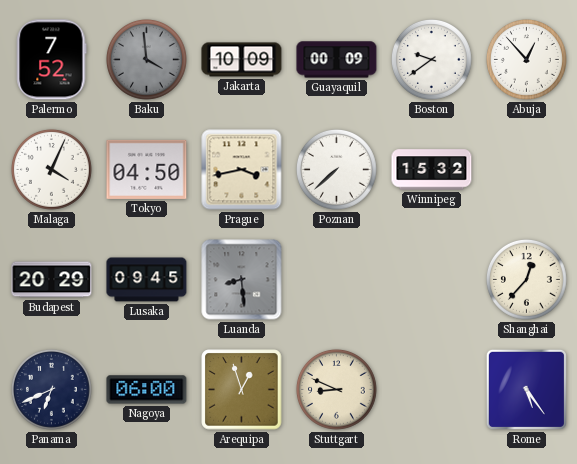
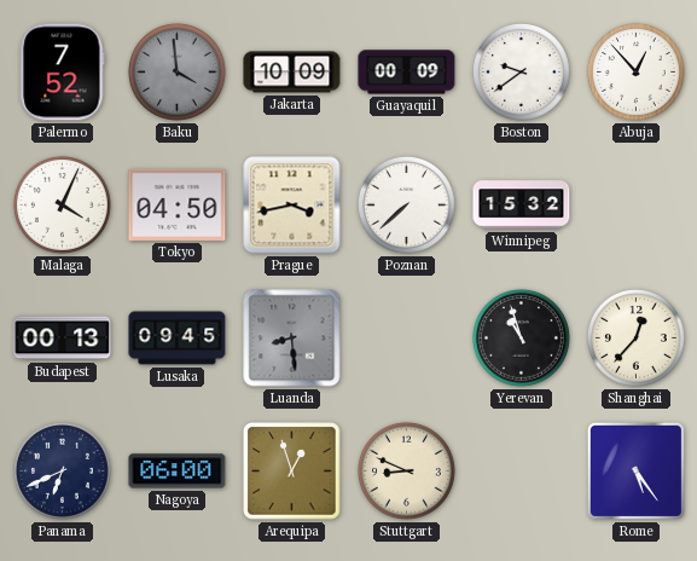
Budapest: 20:29 -> 00:13
Yerevan: none -> 10:57
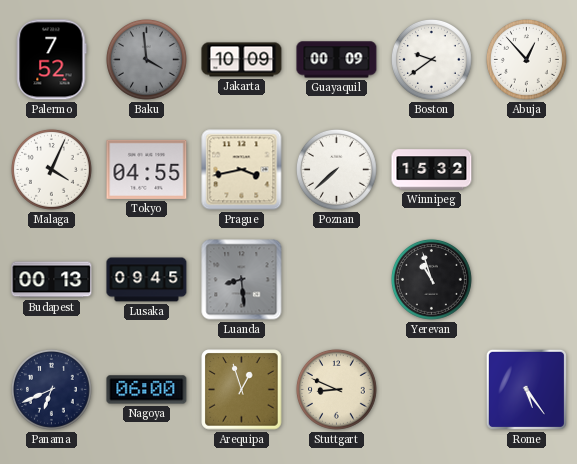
Tokyo: 04:50 -> 04:55
Shanghai: 12:37 -> none
